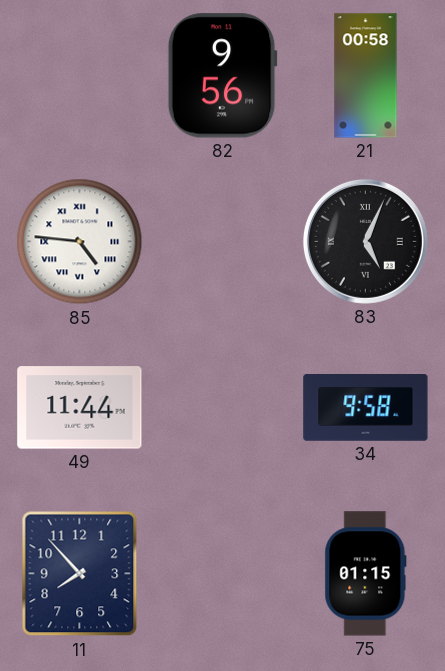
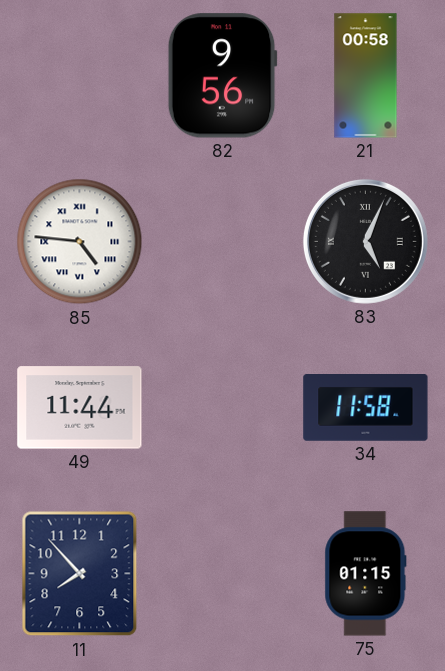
34: 9:58 -> 11:58
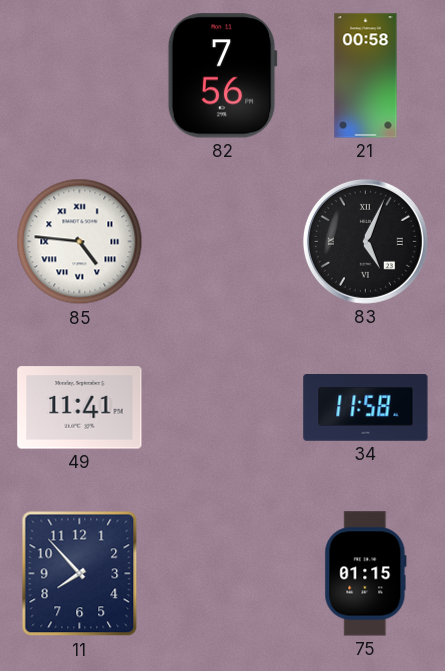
82: 9:56 -> 7:56
49: 11:44 -> 11:41
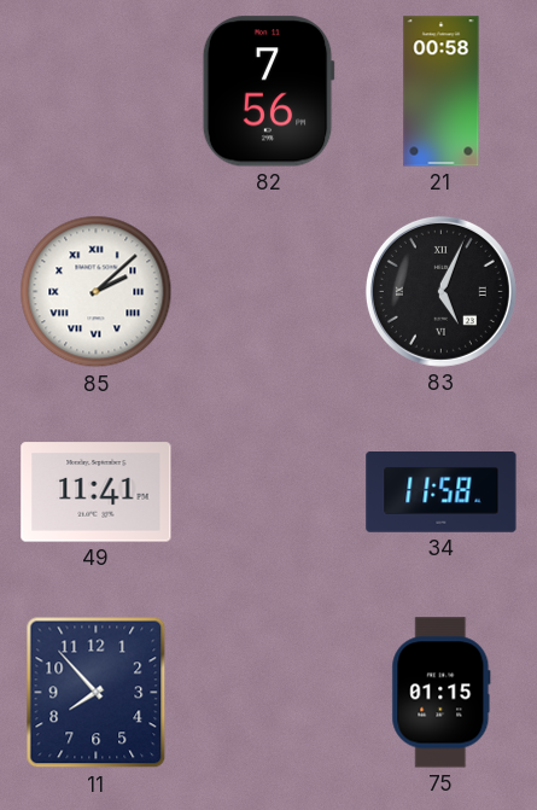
85: 4:46 -> 2:08
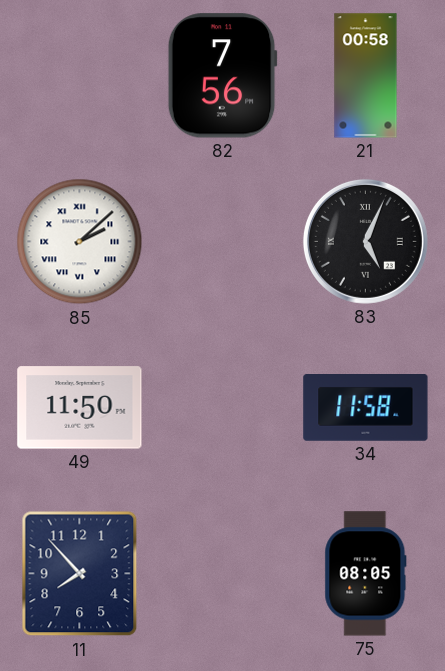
49: 11:41 -> 11:50
75: 01:15 -> 08:05
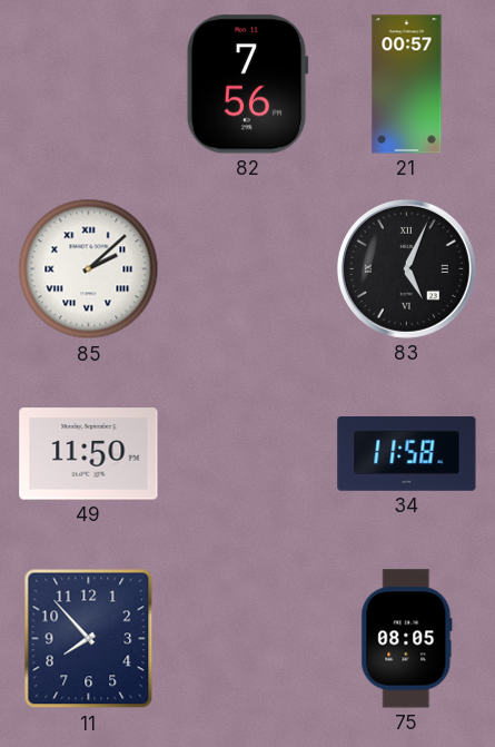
21: 00:58 -> 00:57
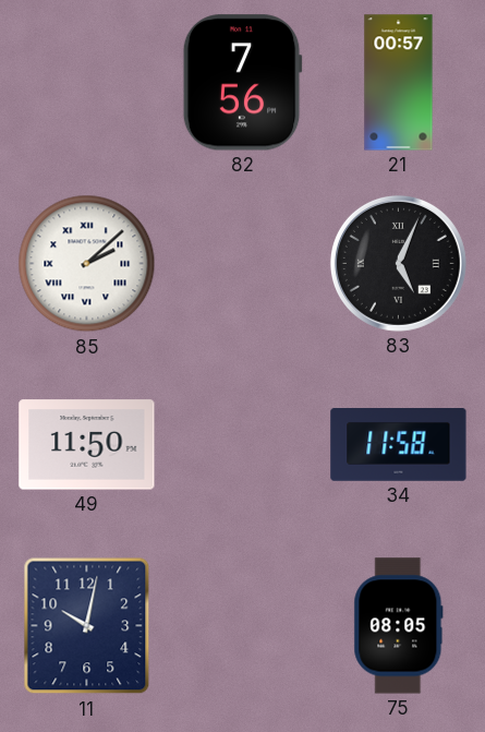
11: 7:53 -> 10:02
